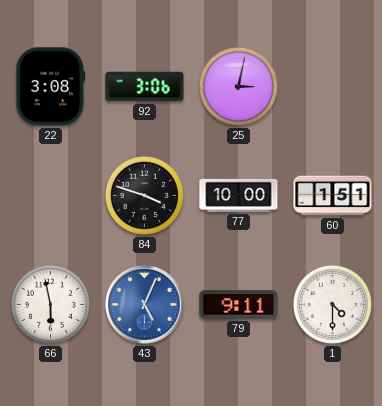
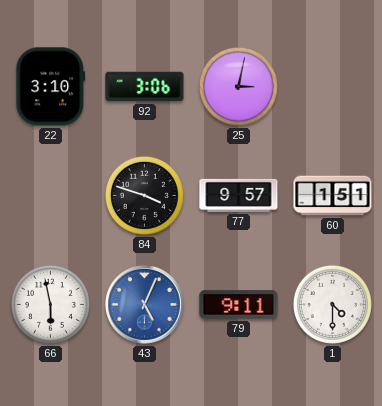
22: 3:08 -> 3:10
77: 10:00 -> 9:57
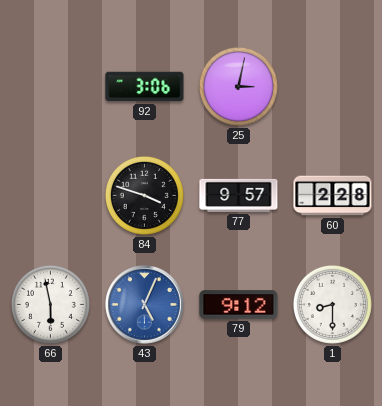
22: 3:10 -> none
60: 1:51 -> 2:28
79: 9:11 -> 9:12
1: 4:30 -> 8:30
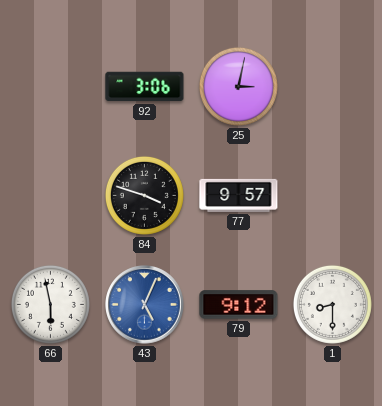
60: 2:28 -> none
